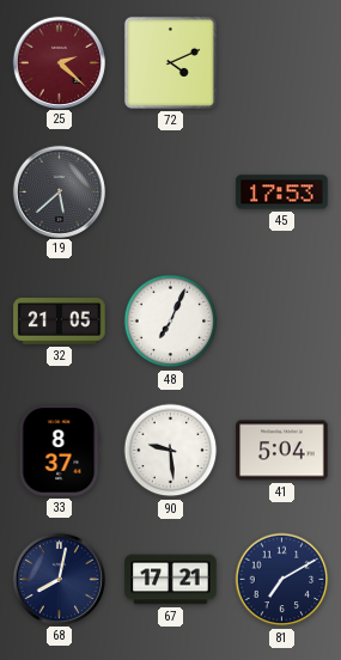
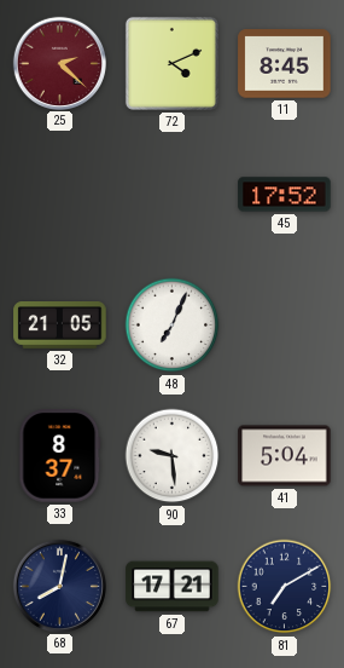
11: none -> 8:45
19: 5:38 -> none
45: 17:53 -> 17:52
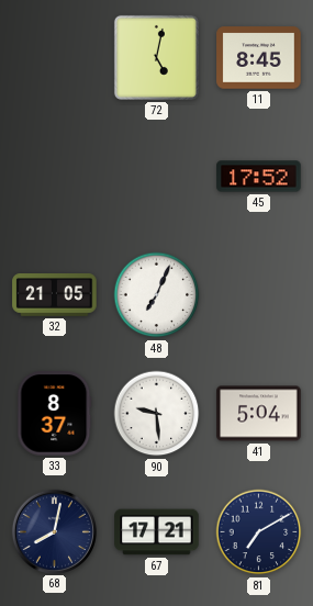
25: 2:22 -> none
72: 4:11 -> 5:02
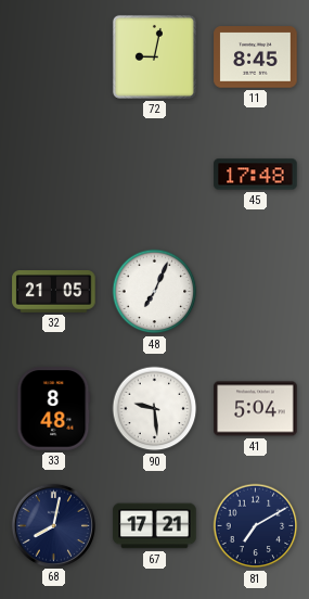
72: 5:02 -> 9:02
45: 17:52 -> 17:48
33: 8:37 -> 8:48
